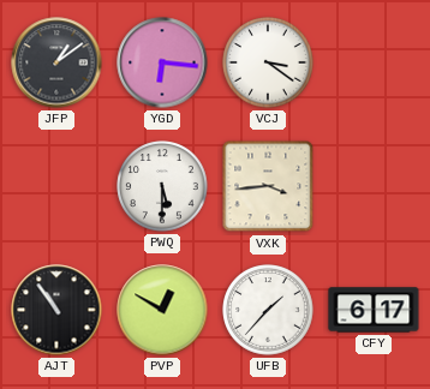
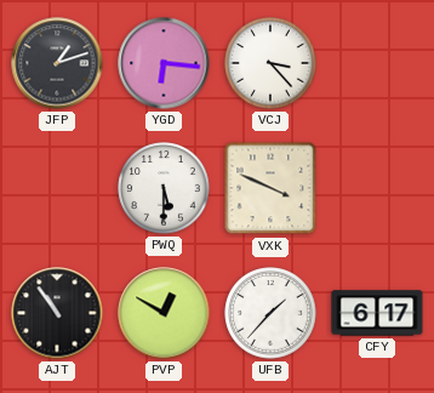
JFP: 1:09 -> 1:12
VCJ: 3:21 -> 3:23
VXK: 3:44 -> 3:49
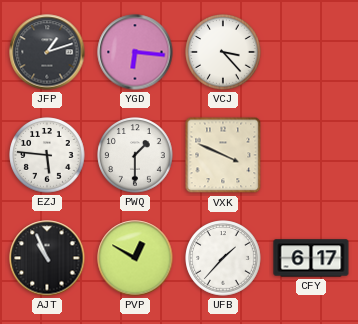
EZJ: none -> 5:46
PWQ: 5:30 -> 1:30
AJT: 10:54 -> 10:56
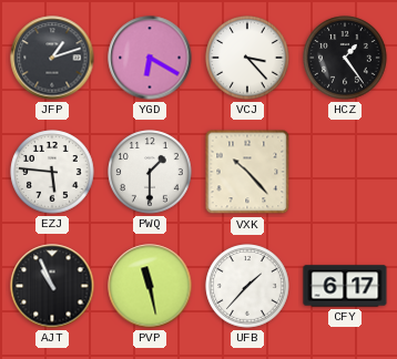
YGD: 6:16 -> 6:20
HCZ: none -> 1:24
VXK: 3:49 -> 10:23
PVP: 12:50 -> 11:28
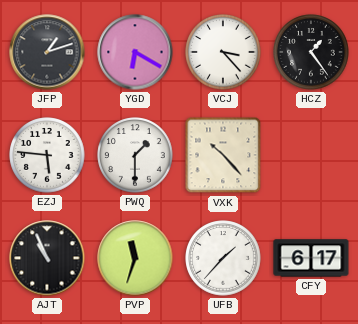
PVP: 11:28 -> 11:33
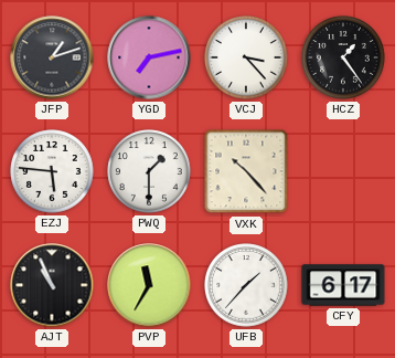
YGD: 6:20 -> 7:13
PVP: 11:33 -> 11:35
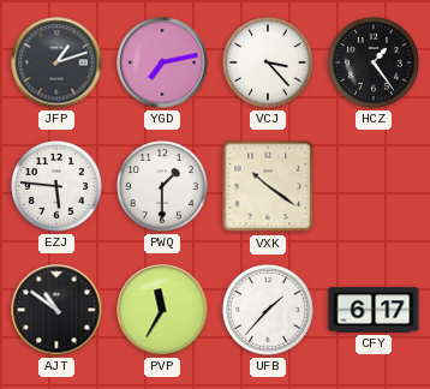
VXK: 10:23 -> 10:21
AJT: 10:56 -> 10:51
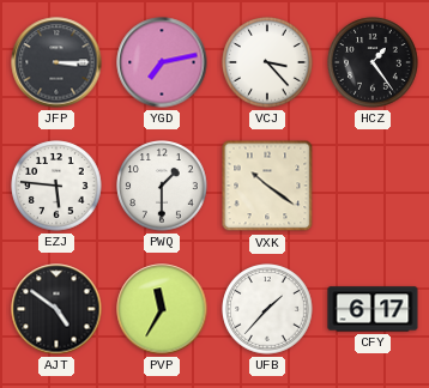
JFP: 1:12 -> 3:15
AJT: 10:51 -> 4:51
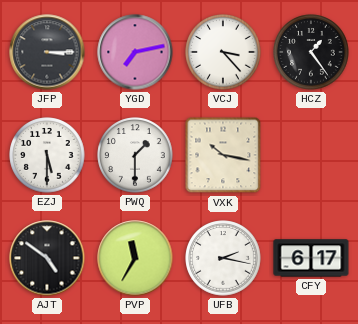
EZJ: 5:46 -> 5:30
VXK: 10:21 -> 10:17
UFB: 1:37 -> 2:17
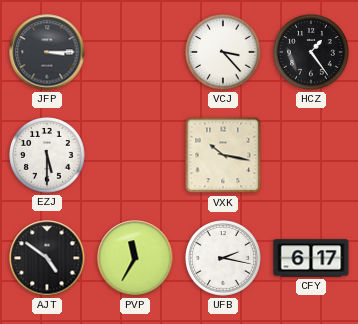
YGD: 7:13 -> none
PWQ: 1:30 -> none
